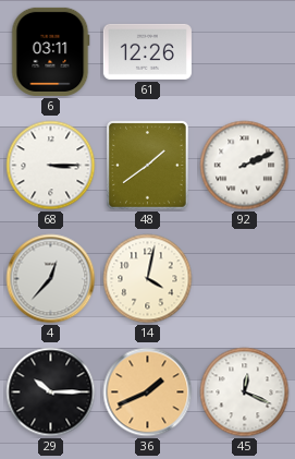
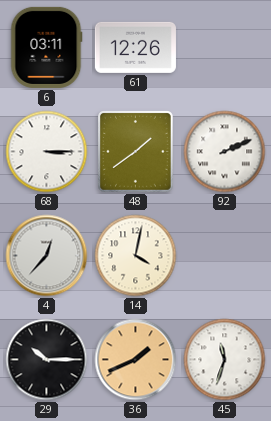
45: 12:19 -> 11:33
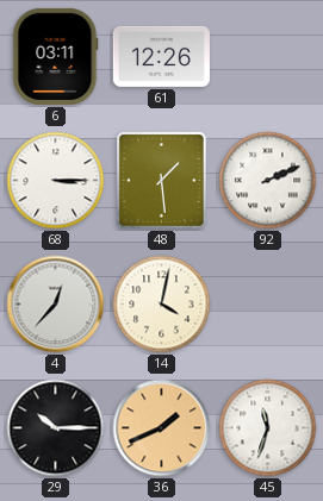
48: 1:39 -> 1:29
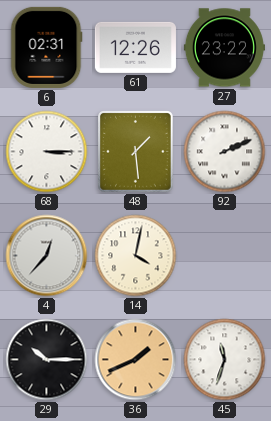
6: 03:11 -> 02:31
27: none -> 23:22
